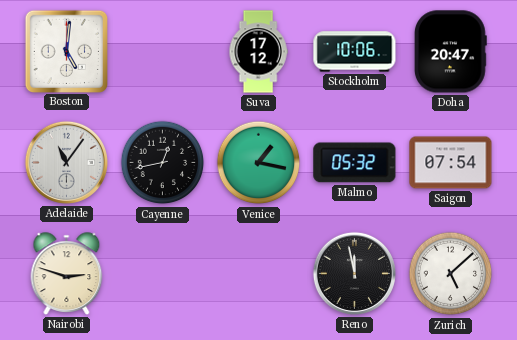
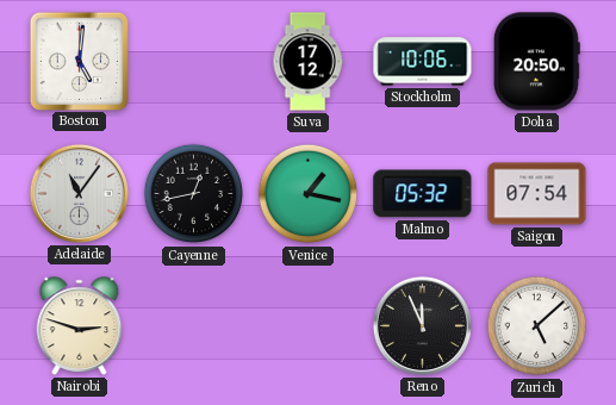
Doha: 20:47 -> 20:50
Reno: 11:58 -> 11:56
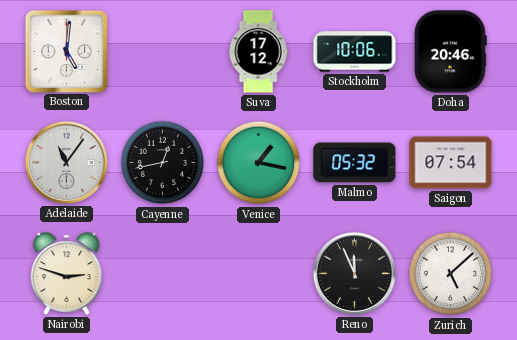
Doha: 20:50 -> 20:46
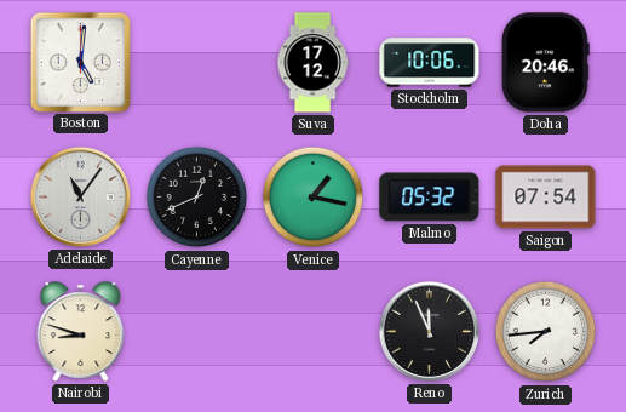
Cayenne: 12:43 -> 12:41
Nairobi: 2:48 -> 8:48
Zurich: 5:08 -> 7:44
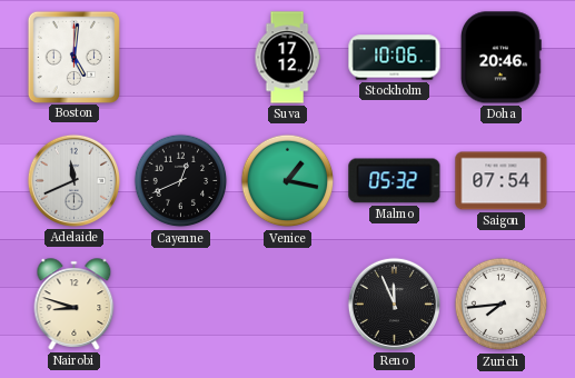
Adelaide: 11:06 -> 11:41
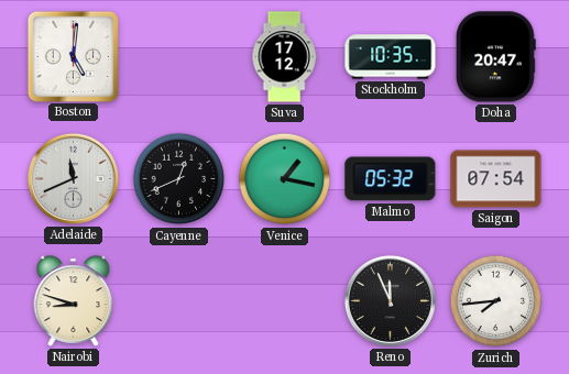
Stockholm: 10:06 -> 10:35
Doha: 20:46 -> 20:47
